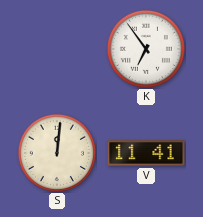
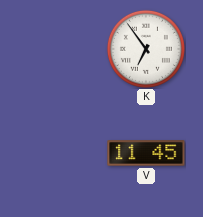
S: 12:01 -> none
V: 11:41 -> 11:45
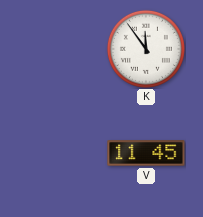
K: 6:54 -> 11:54
